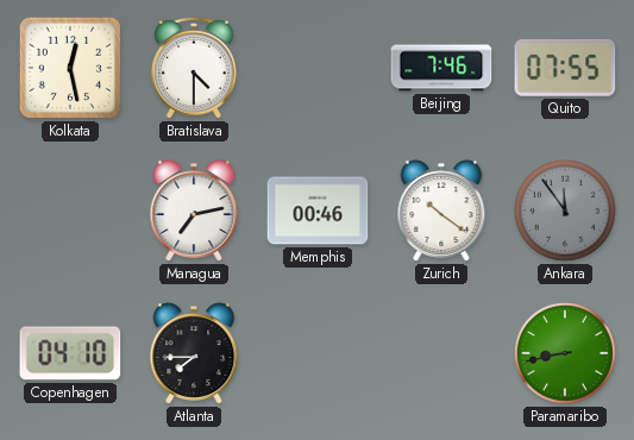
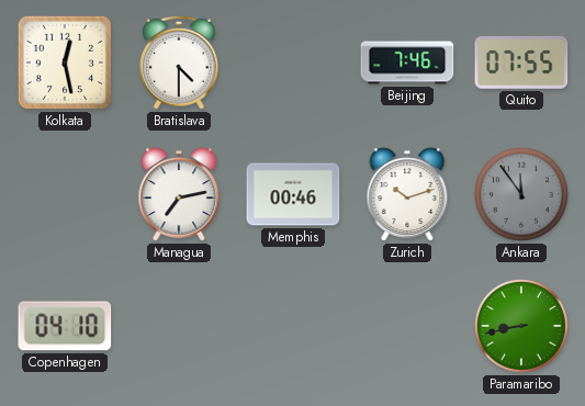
Zurich: 10:21 -> 10:12
Atlanta: 7:45 -> none
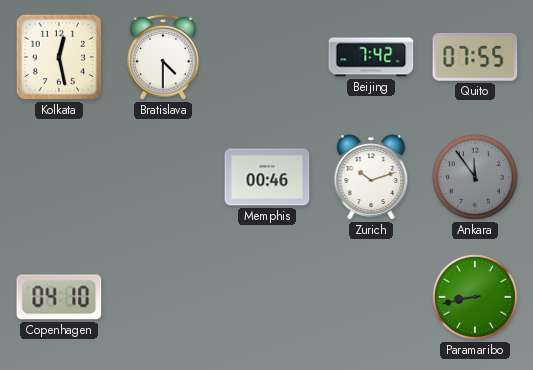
Beijing: 7:46 -> 7:42
Managua: 7:13 -> none
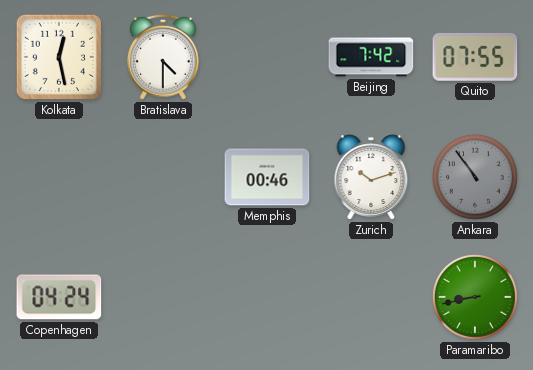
Ankara: 11:54 -> 10:54
Copenhagen: 04:10 -> 04:24
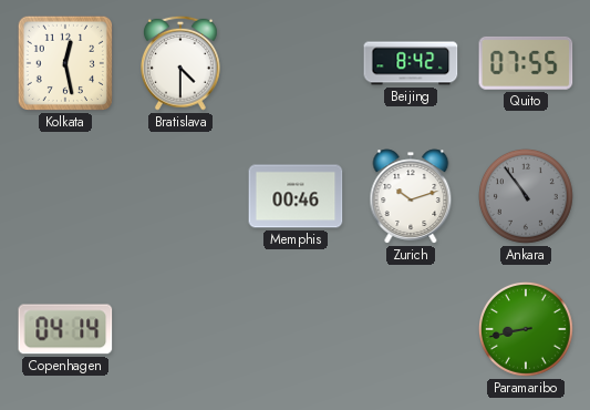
Beijing: 7:42 -> 8:42
Copenhagen: 04:24 -> 04:14
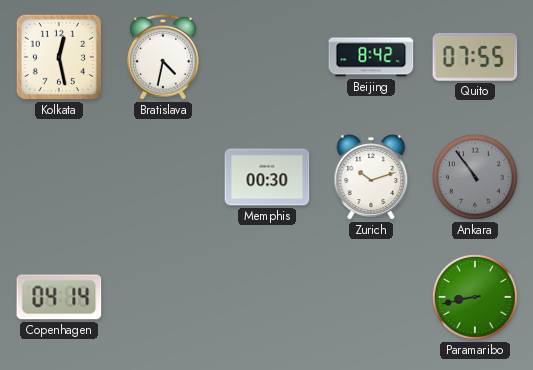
Bratislava: 4:30 -> 4:32
Memphis: 00:46 -> 00:30
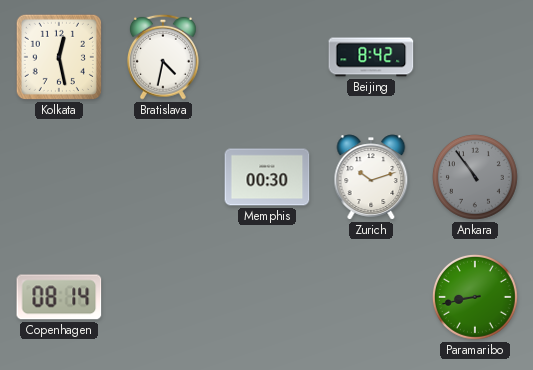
Quito: 07:55 -> none
Copenhagen: 04:14 -> 08:14
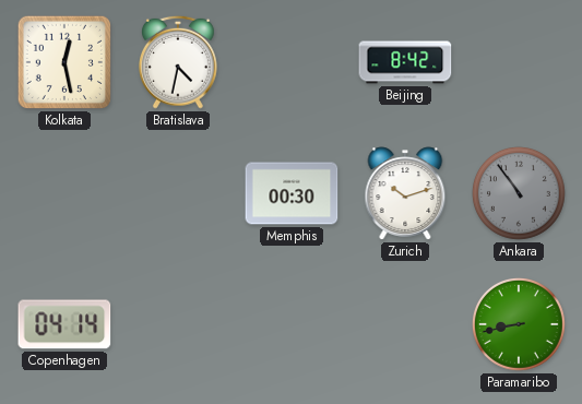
Copenhagen: 08:14 -> 04:14
